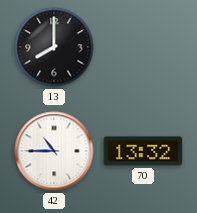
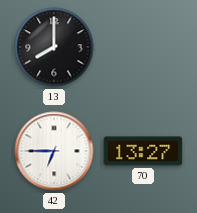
42: 10:45 -> 6:45
70: 13:32 -> 13:27
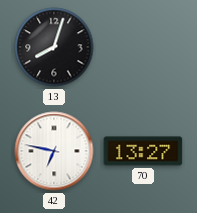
13: 8:00 -> 8:03
42: 6:45 -> 6:47
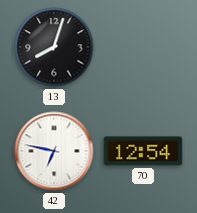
70: 13:27 -> 12:54
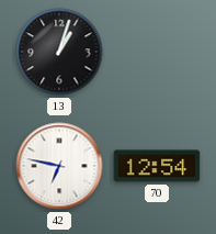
13: 8:03 -> 1:03
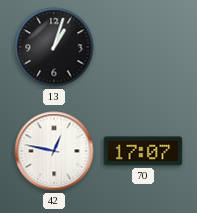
42: 6:47 -> 12:47
70: 12:54 -> 17:07
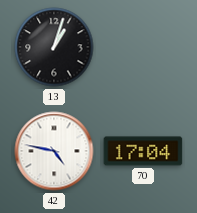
42: 12:47 -> 4:47
70: 17:07 -> 17:04
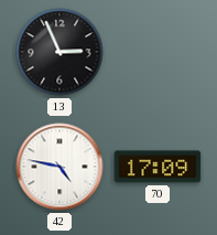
13: 1:03 -> 2:56
70: 17:04 -> 17:09
